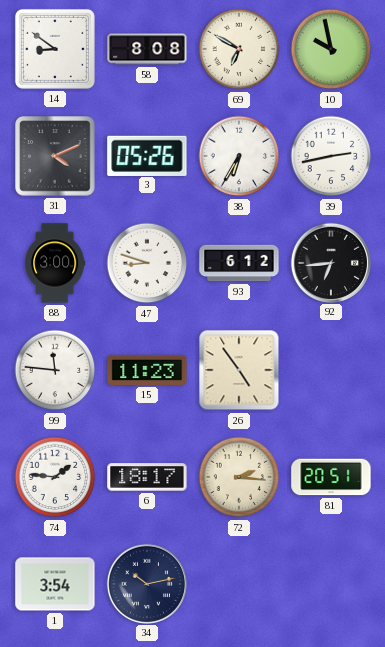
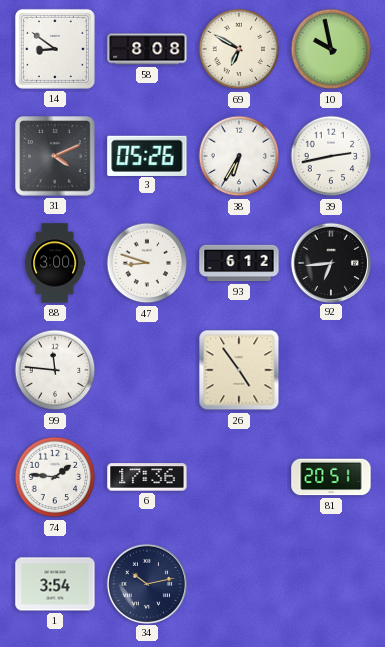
15: 11:23 -> none
6: 18:17 -> 17:36
72: 2:16 -> none
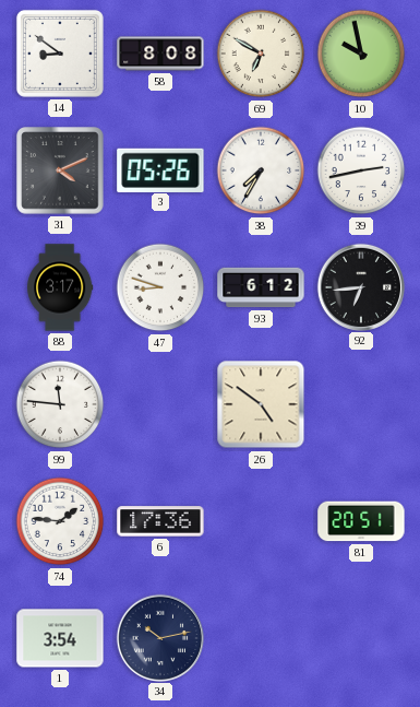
38: 6:35 -> 7:35
88: 3:00 -> 3:17
26: 4:54 -> 4:51
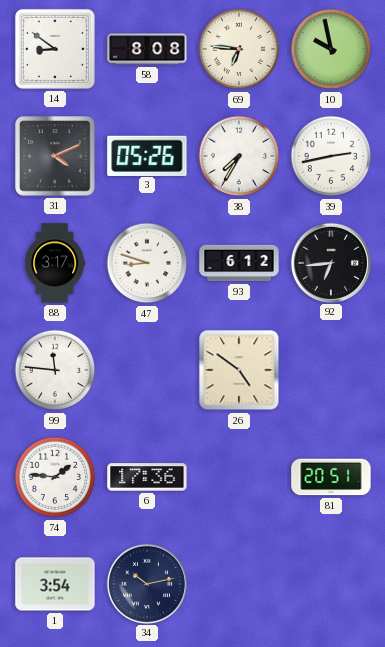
69: 6:50 -> 6:46
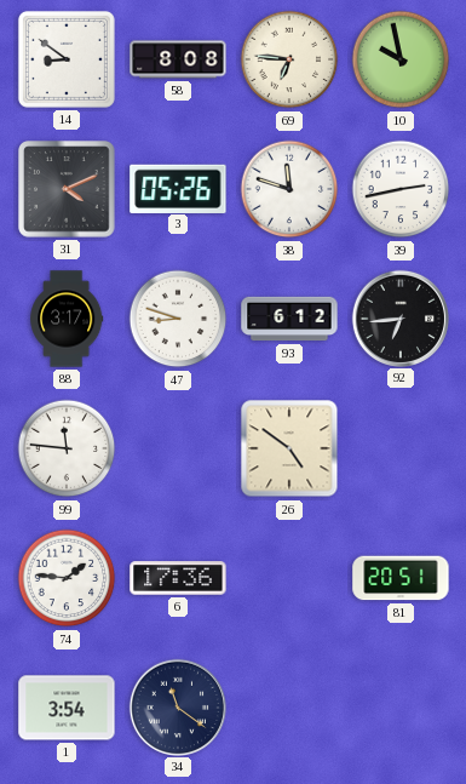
38: 7:35 -> 11:48
34: 10:13 -> 11:21
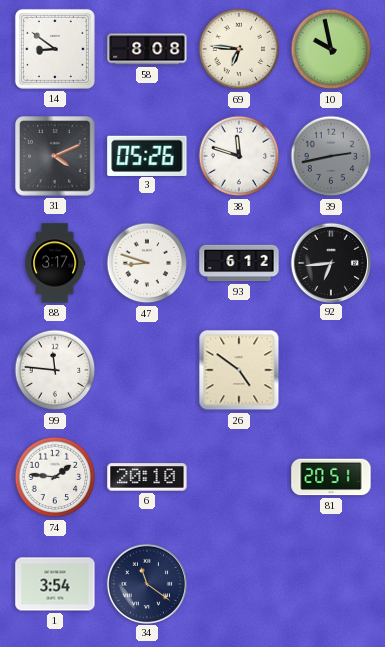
39 dial: white -> grey
6: 17:36 -> 20:10
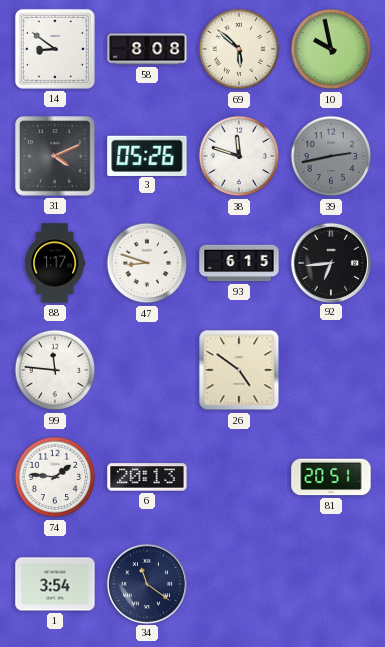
69: 6:46 -> 5:52
88: 3:17 -> 1:17
93: 6:12 -> 6:15
6: 20:10 -> 20:13
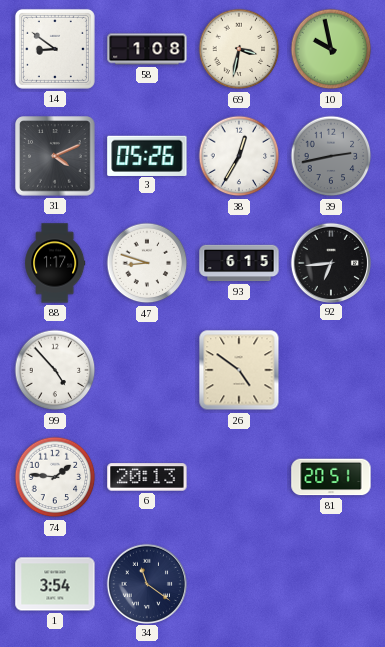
58: 8:08 -> 1:08
69: 5:52 -> 3:32
38: 11:48 -> 12:35
99: 11:46 -> 4:53
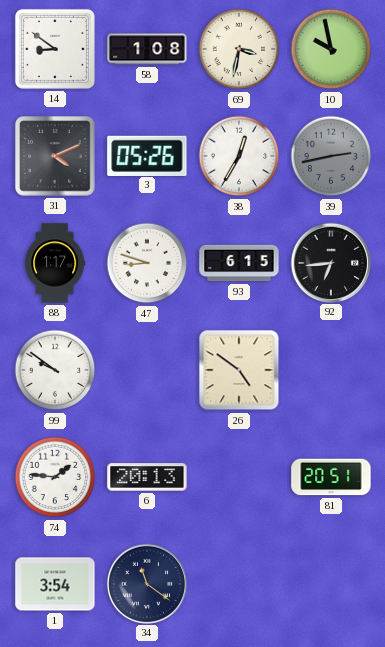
99: 4:53 -> 9:51
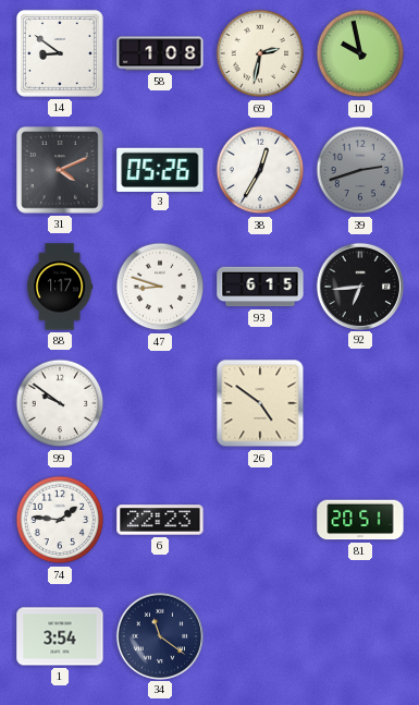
69: 3:32 -> 2:32
39: 2:43 -> 2:42
6: 20:13 -> 22:23
